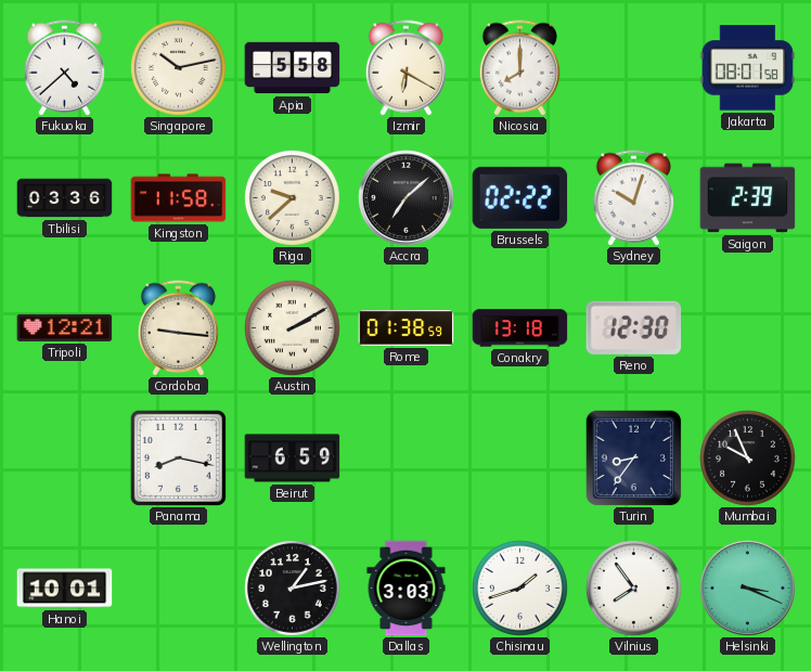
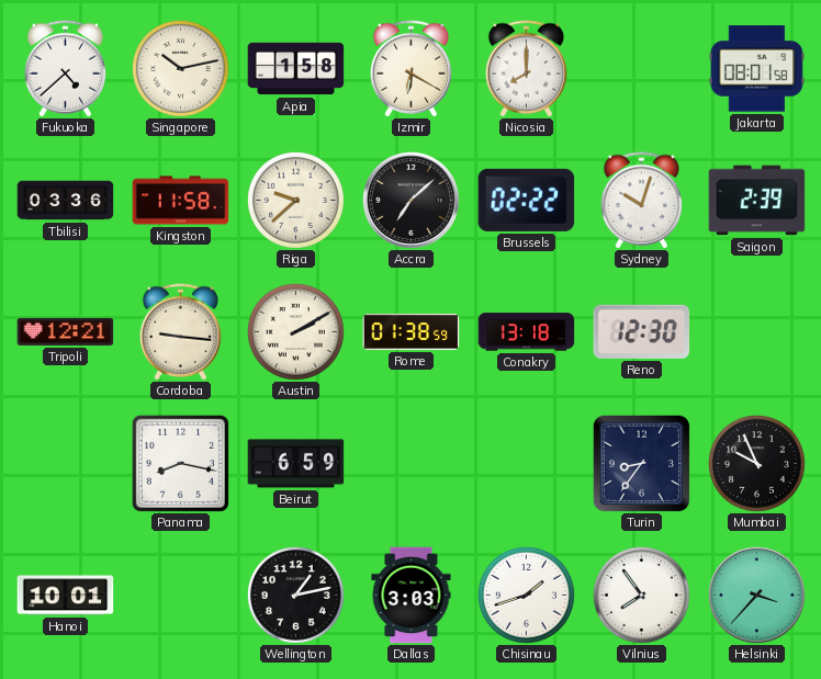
Apia: 5:58 -> 1:58
Helsinki: 3:19 -> 3:37
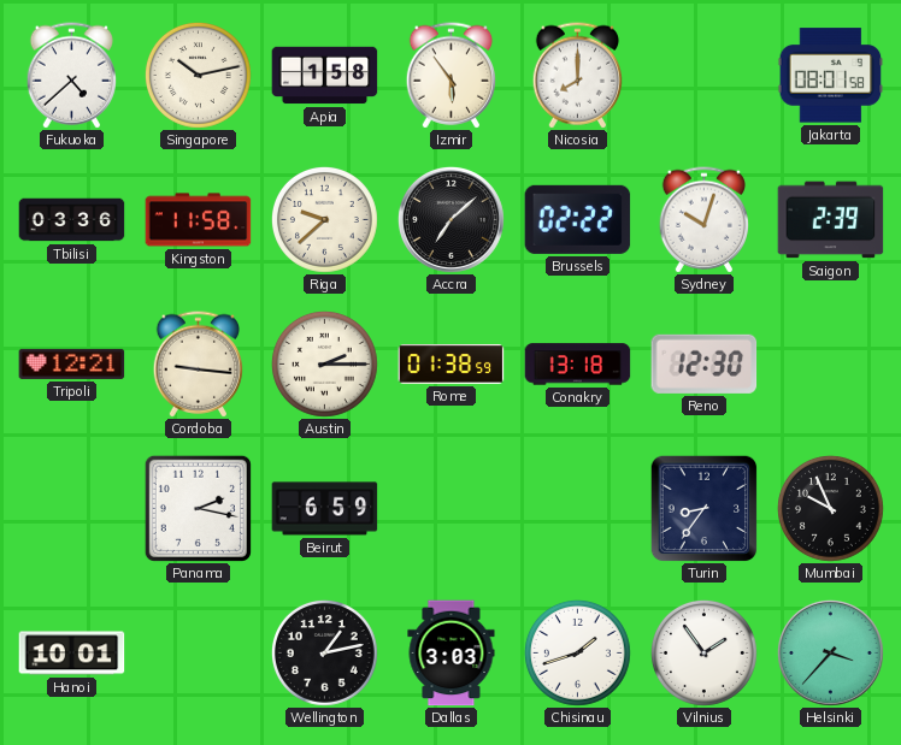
Izmir: 6:20 -> 5:54
Austin: 2:10 -> 2:15
Panama: 8:17 -> 2:17
Vilnius: 7:54 -> 1:54
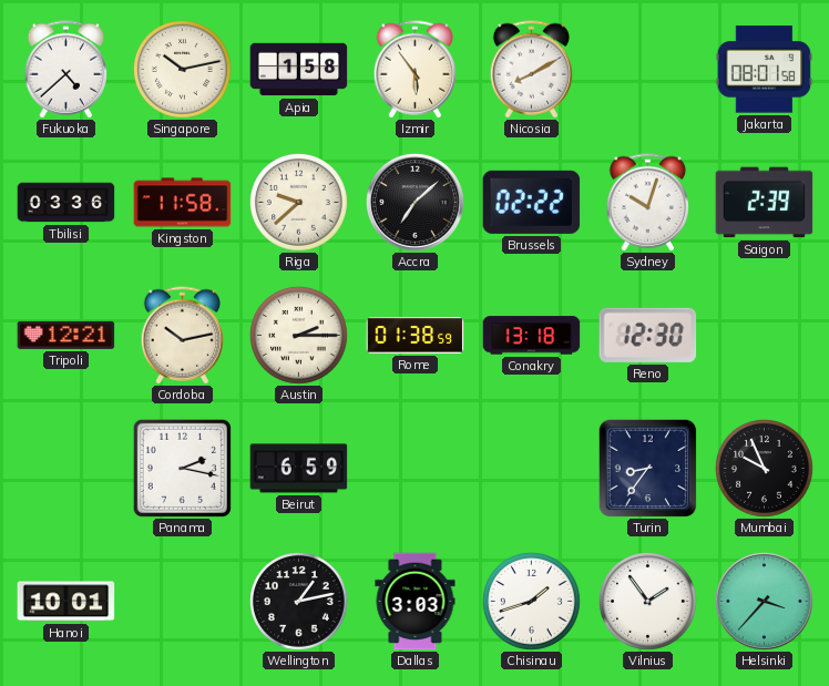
Nicosia: 8:00 -> 8:10
Cordoba: 9:16 -> 10:13
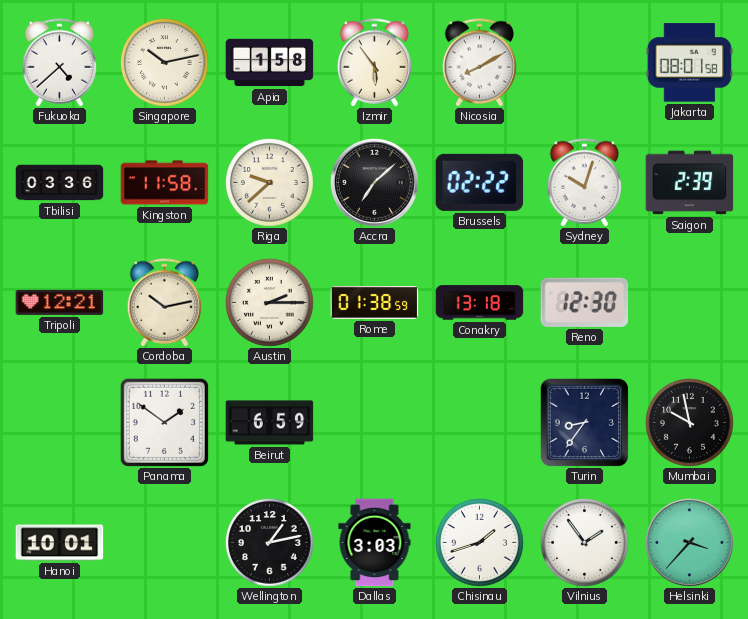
Panama: 2:17 -> 1:51
Mumbai: 9:56 -> 9:58
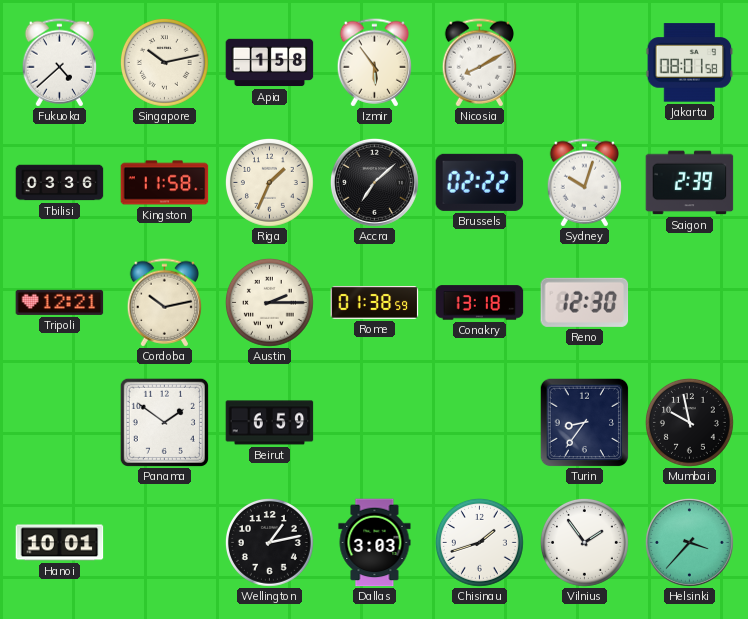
Riga: 9:38 -> 1:34
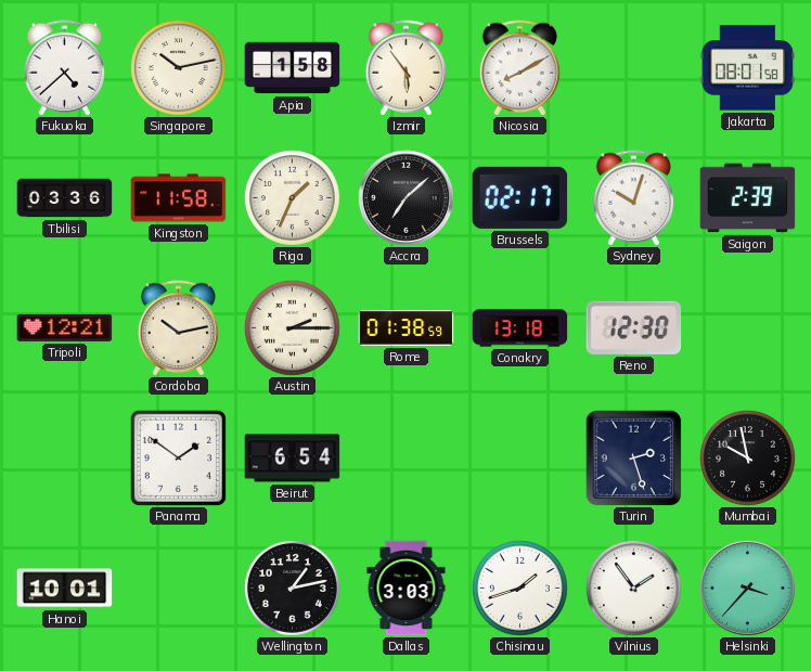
Brussels: 02:22 -> 02:17
Beirut: 6:59 -> 6:54
Turin: 8:36 -> 2:27
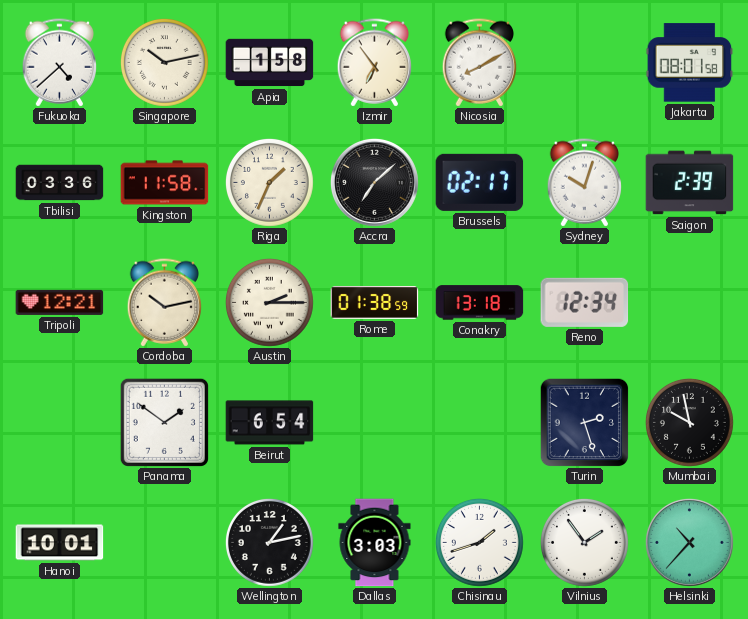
Izmir: 5:54 -> 6:54
Reno: 12:30 -> 12:34
Helsinki: 3:37 -> 10:37
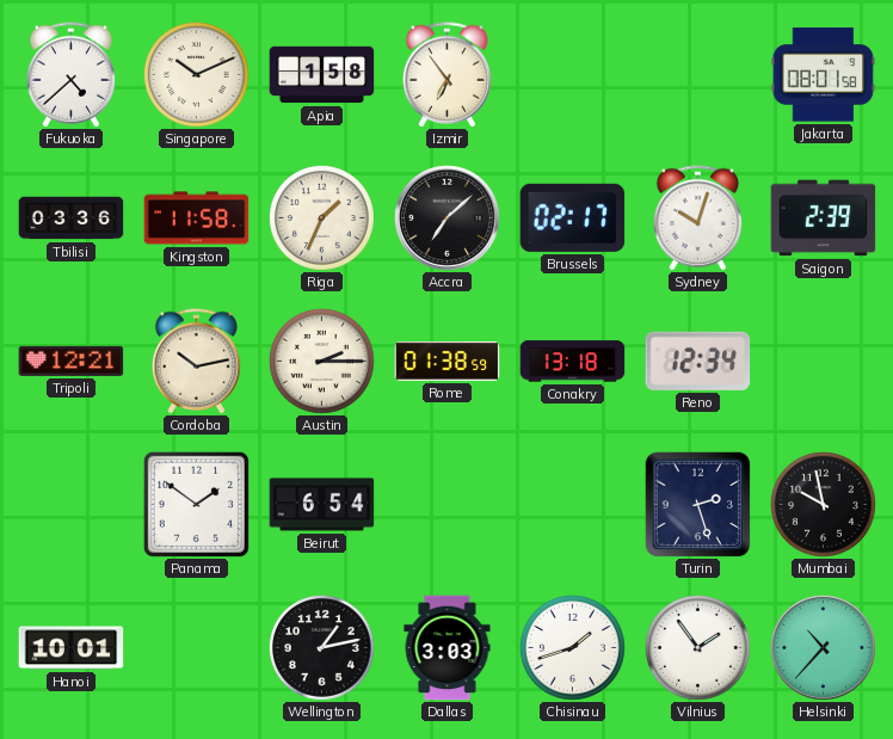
Singapore: 10:13 -> 10:11
Nicosia: 8:10 -> none
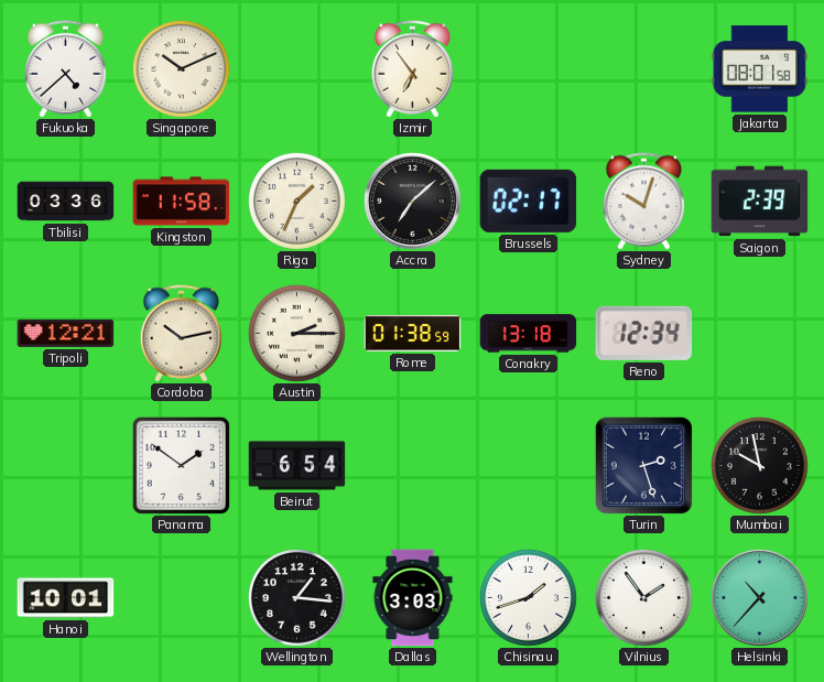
Apia: 1:58 -> none
Wellington: 1:13 -> 1:16
